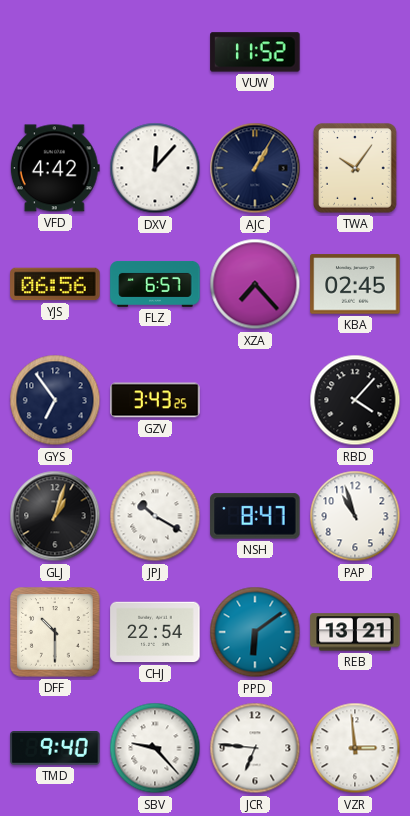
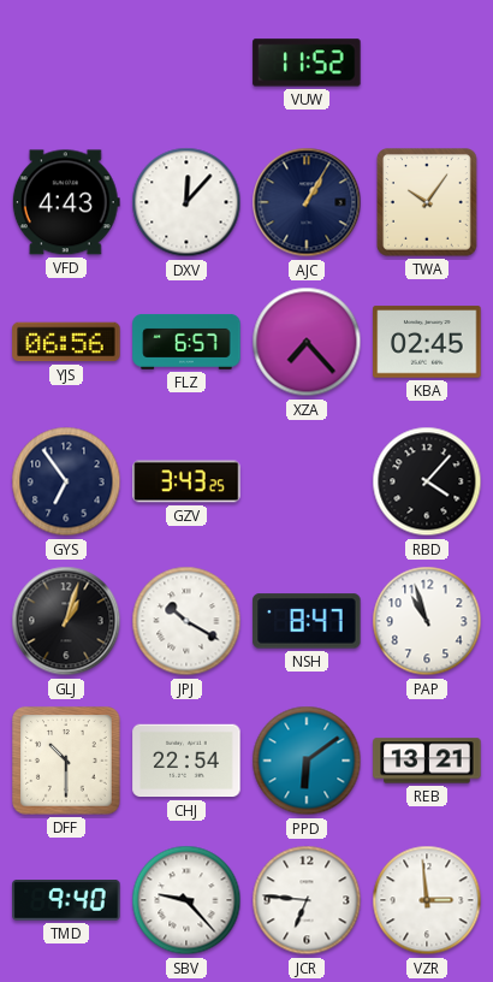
VFD: 4:42 -> 4:43
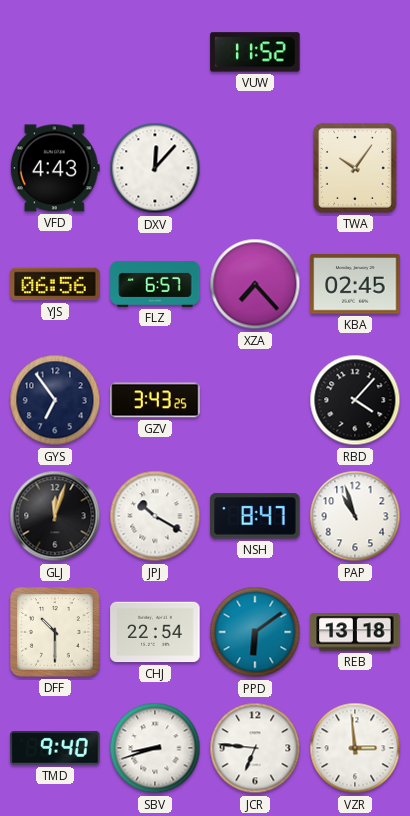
AJC: 1:05 -> none
GLJ: 1:03 -> 12:03
REB: 13:21 -> 13:18
SBV: 9:23 -> 8:42
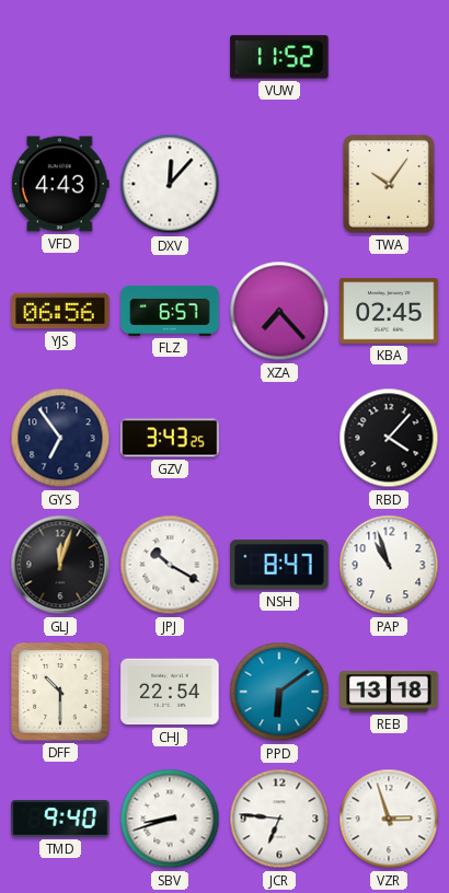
VZR: 2:59 -> 2:57
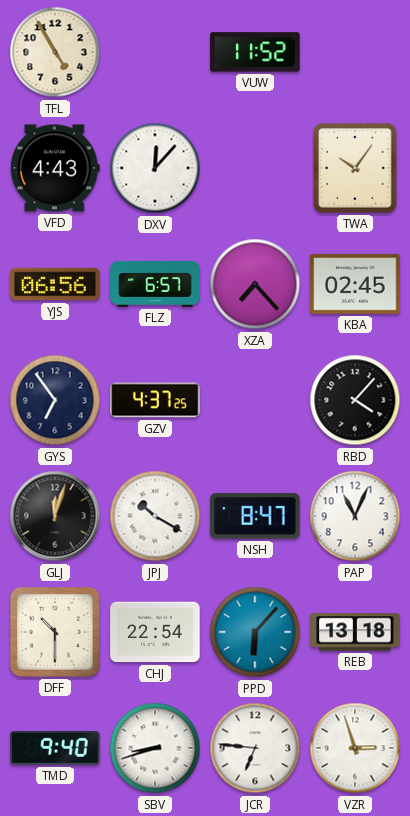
TFL: none -> 4:55
GZV: 3:43 -> 4:37
PAP: 10:57 -> 11:04
PPD: 6:09 -> 6:07
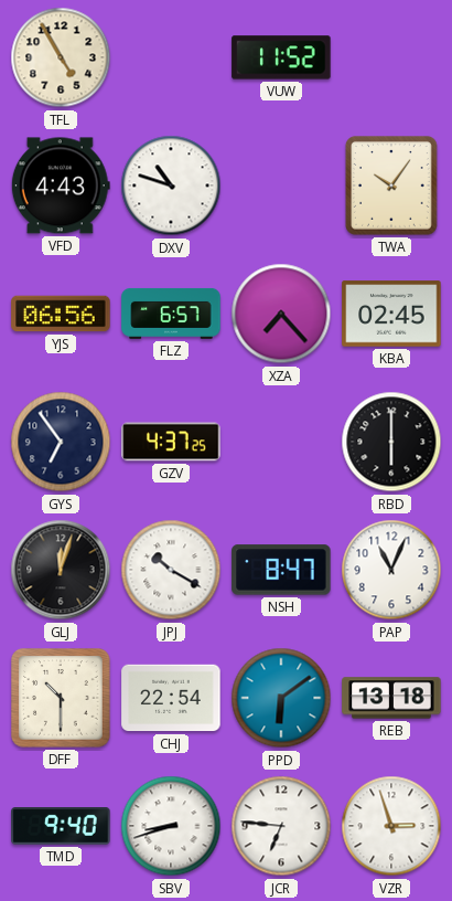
DXV: 12:07 -> 10:48
RBD: 4:07 -> 6:00
PPD: 6:07 -> 6:09
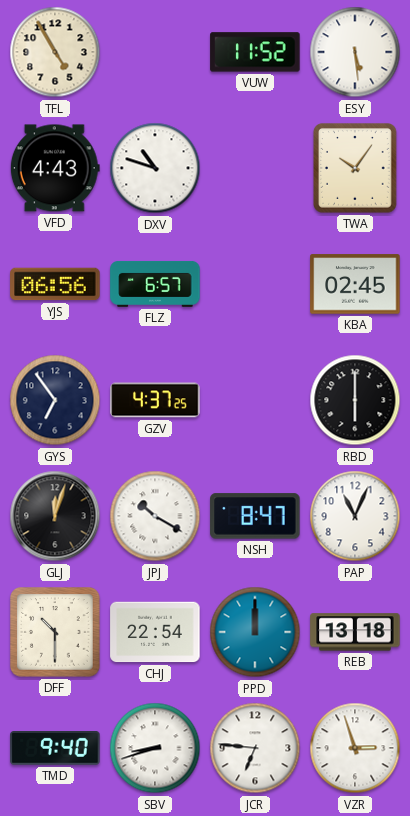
ESY: none -> 5:29
XZA: 7:23 -> none
PPD: 6:09 -> 12:00
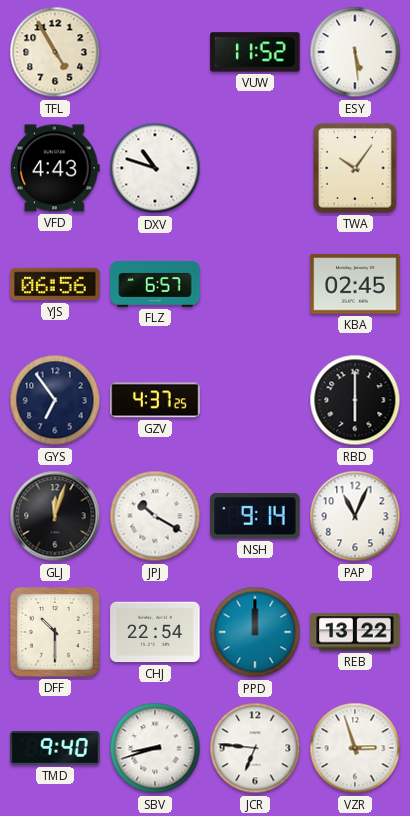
NSH: 8:47 -> 9:14
REB: 13:18 -> 13:22
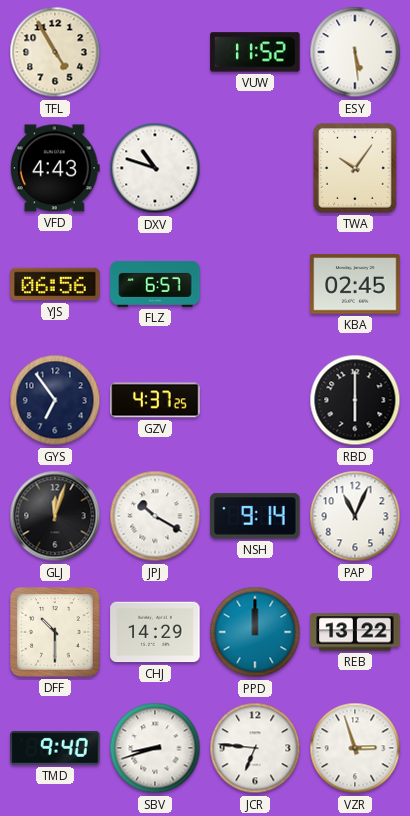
CHJ: 22:54 -> 14:29
